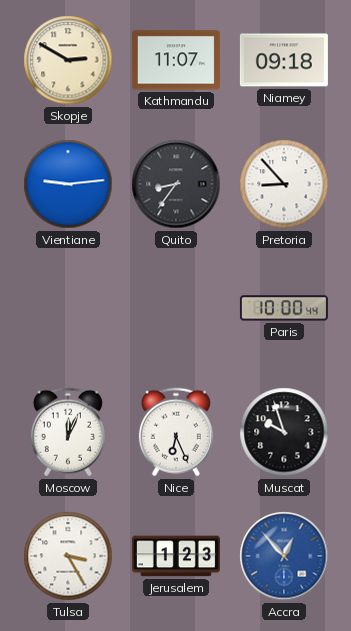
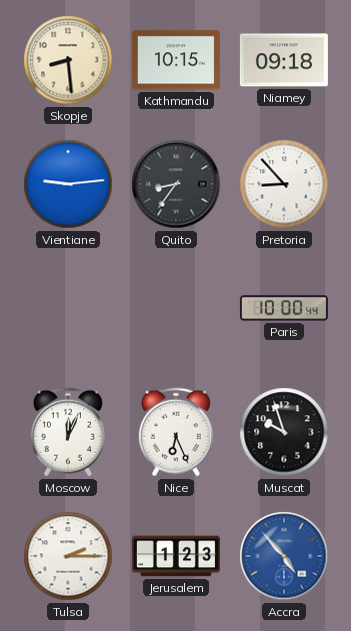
Skopje: 2:50 -> 8:29
Kathmandu: 11:07 -> 10:15
Tulsa: 3:25 -> 2:15
Accra: 12:53 -> 4:53
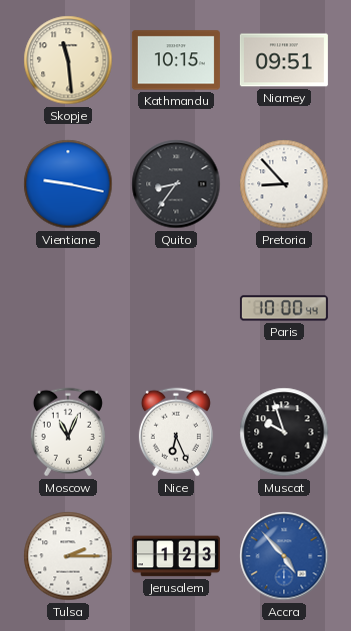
Skopje: 8:29 -> 11:29
Niamey: 09:18 -> 09:51
Vientiane: 9:14 -> 9:17
Moscow: 12:04 -> 11:04
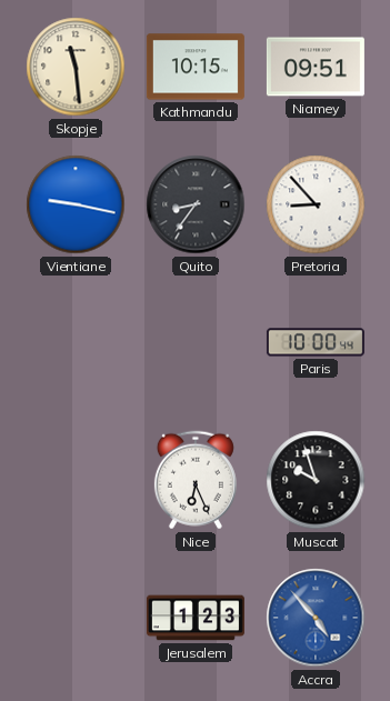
Moscow: 11:04 -> none
Tulsa: 2:15 -> none
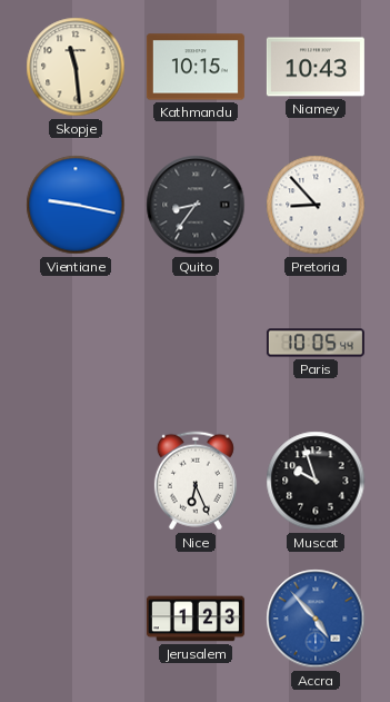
Niamey: 09:51 -> 10:43
Paris: 10:00 -> 10:05
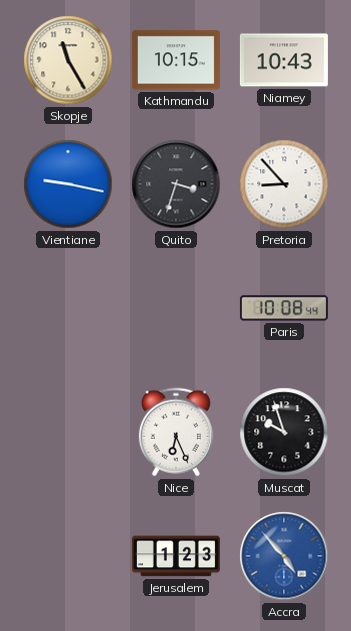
Skopje: 11:29 -> 11:25
Quito: 8:36 -> 3:33
Paris: 10:05 -> 10:08
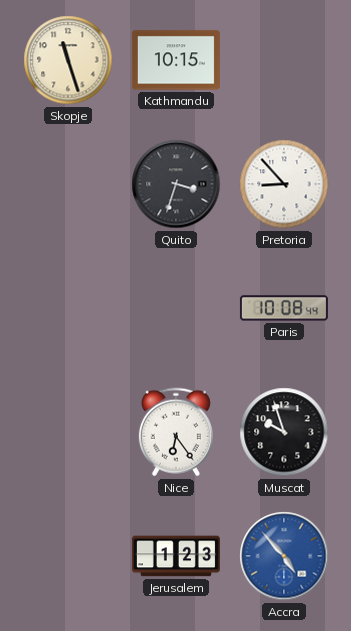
Skopje: 11:25 -> 11:27
Niamey: 10:43 -> none
Vientiane: 9:17 -> none
Nice: 6:26 -> 6:24
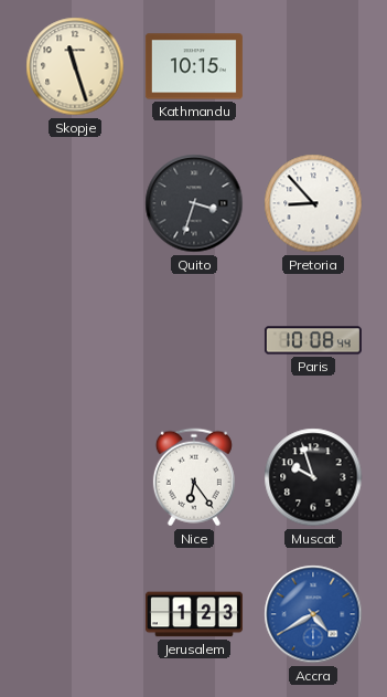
Accra: 4:53 -> 4:40
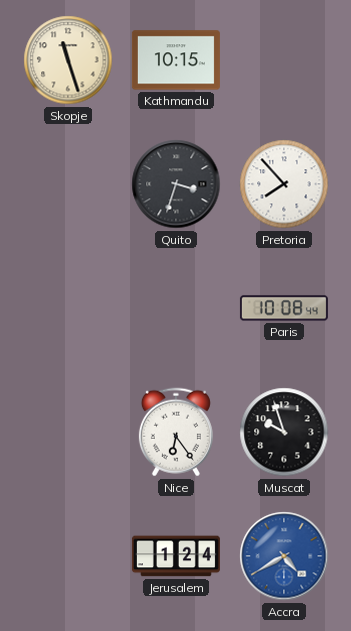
Pretoria: 8:53 -> 7:53
Jerusalem: 1:23 -> 1:24
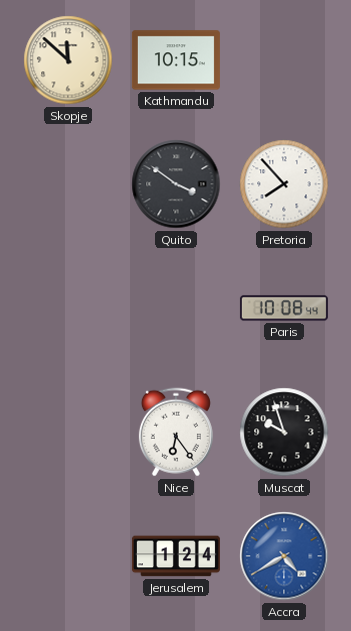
Skopje: 11:27 -> 11:52
Quito: 3:33 -> 3:51
